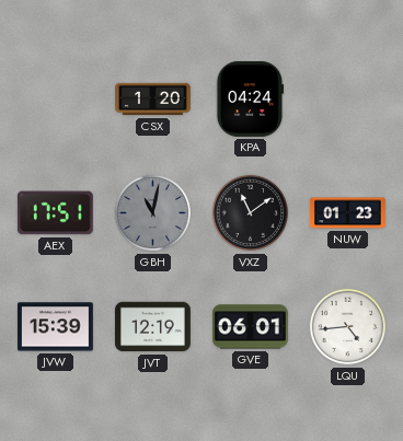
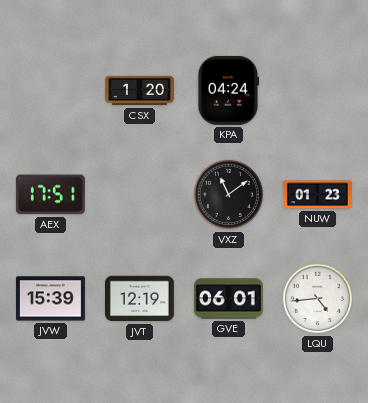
GBH: 11:02 -> none
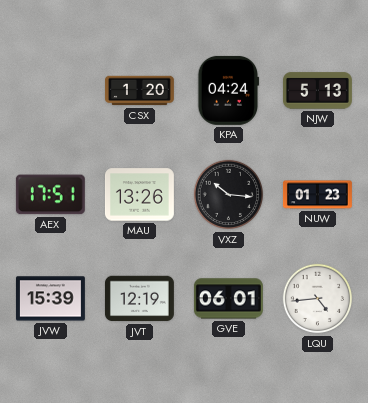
NJW: none -> 5:13
MAU: none -> 13:26
VXZ: 11:09 -> 10:16
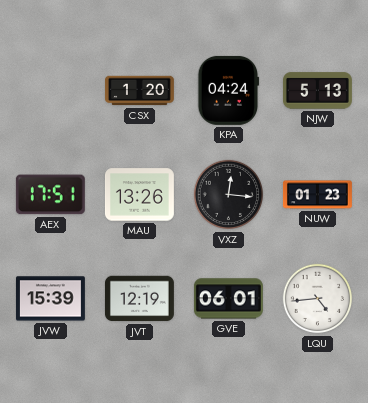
VXZ: 10:16 -> 12:16
